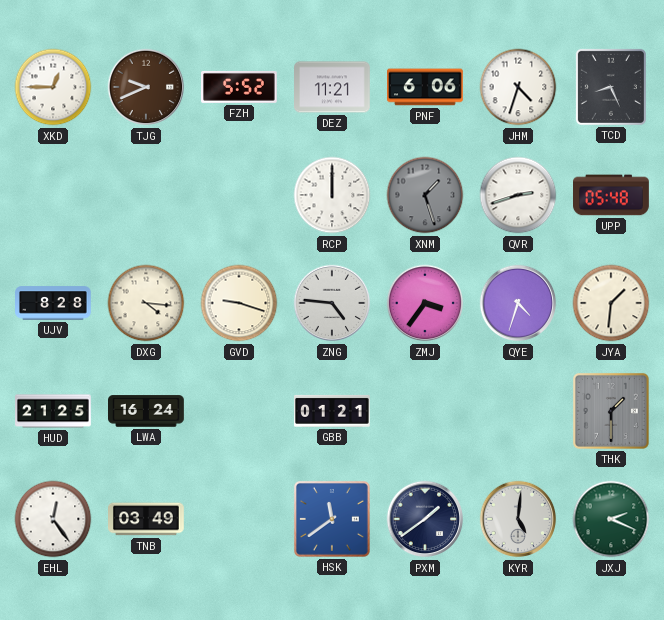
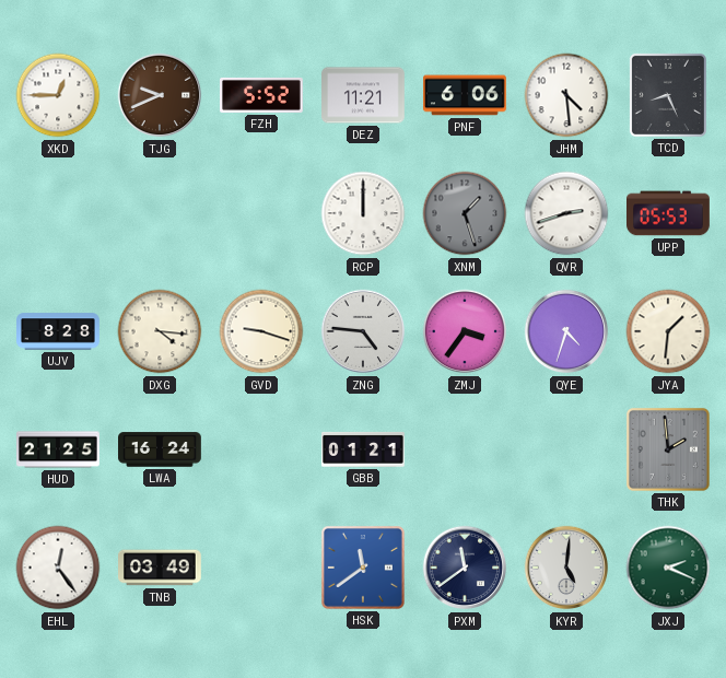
JHM: 4:33 -> 4:29
UPP: 05:48 -> 05:53
THK: 1:30 -> 1:59
PXM: 1:39 -> 11:39
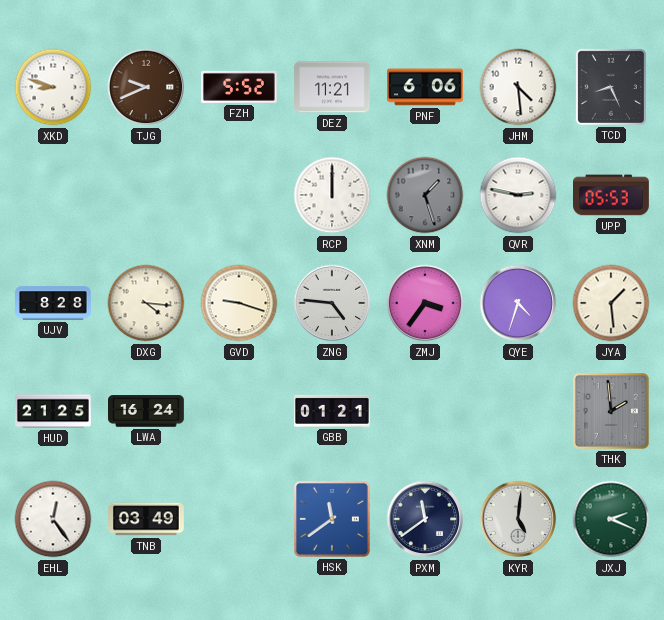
XKD: 12:45 -> 8:48
QVR: 2:42 -> 2:47
JYA: 1:31 -> 1:29
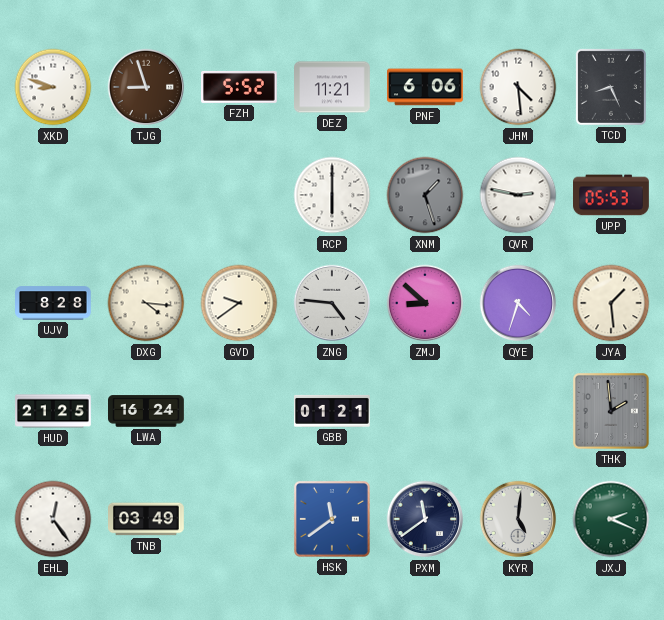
TJG: 9:41 -> 8:57
RCP: 12:00 -> 6:00
GVD: 9:18 -> 9:39
ZMJ: 3:36 -> 8:52
